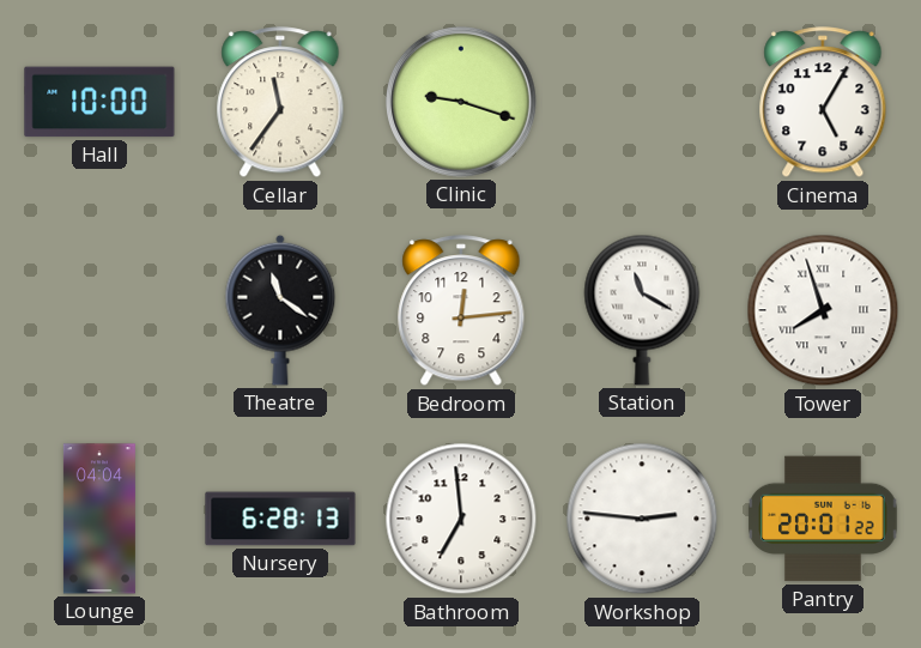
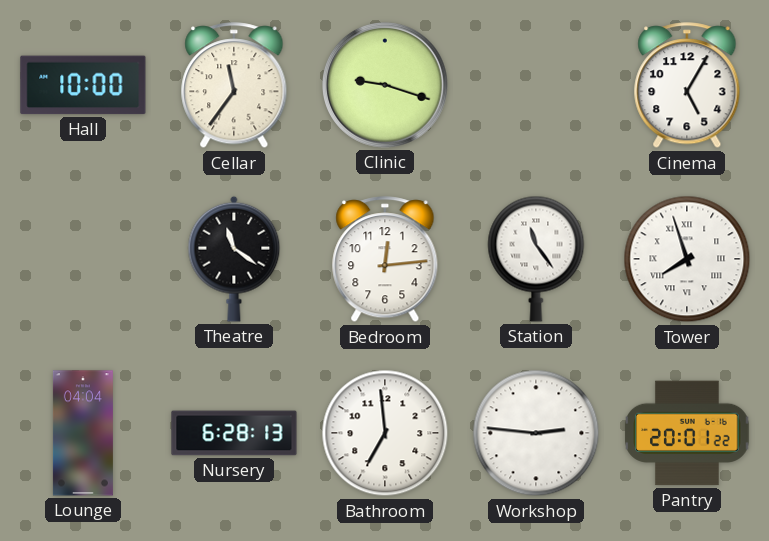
Station: 11:20 -> 11:24
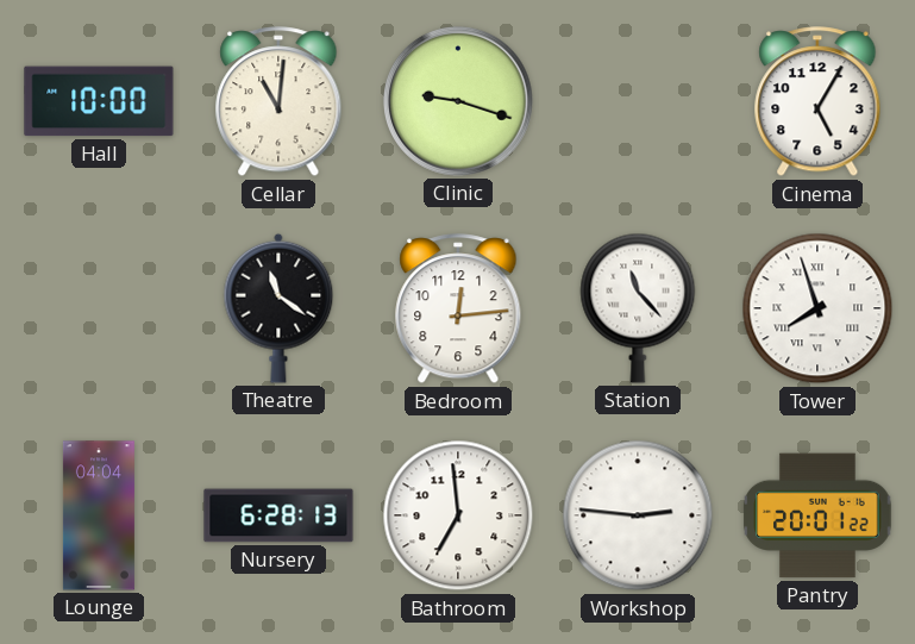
Cellar: 11:36 -> 11:01
Station: 11:24 -> 11:23
